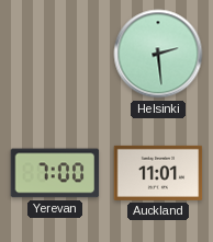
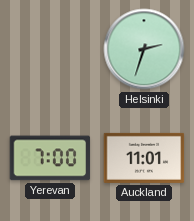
Helsinki: 2:29 -> 2:33
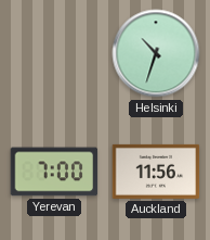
Helsinki: 2:33 -> 10:33
Auckland: 11:01 -> 11:56
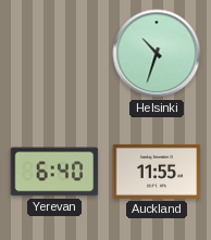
Yerevan: 7:00 -> 6:40
Auckland: 11:56 -> 11:55
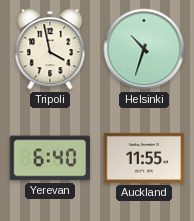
Tripoli: none -> 3:58
